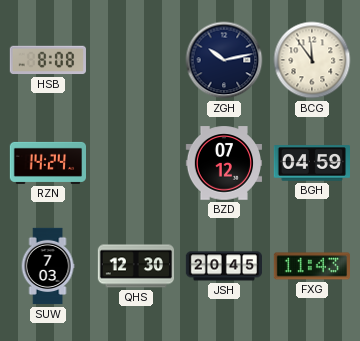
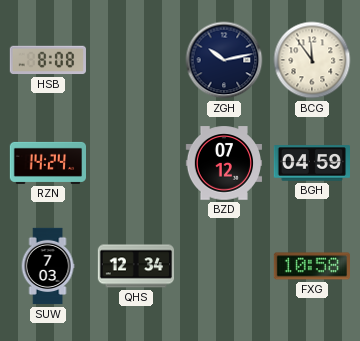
QHS: 12:30 -> 12:34
JSH: 20:45 -> none
FXG: 11:43 -> 10:58
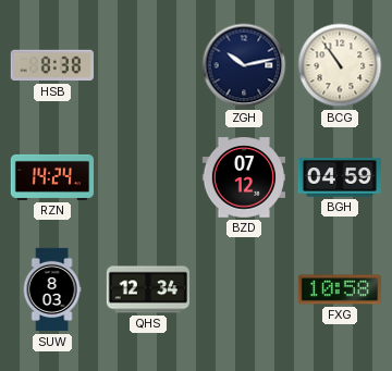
HSB: 8:08 -> 8:38
BCG: 11:54 -> 10:54
SUW: 7:03 -> 8:03
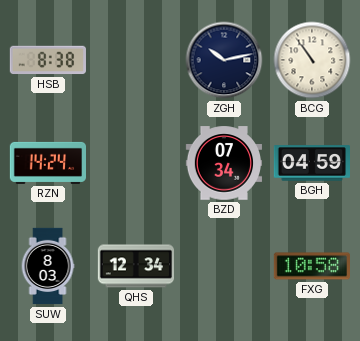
BZD: 07:12 -> 07:34
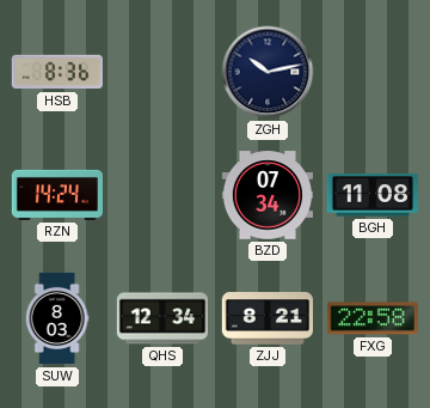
HSB: 8:38 -> 8:36
BCG: 10:54 -> none
BGH: 04:59 -> 11:08
ZJJ: none -> 8:21
FXG: 10:58 -> 22:58
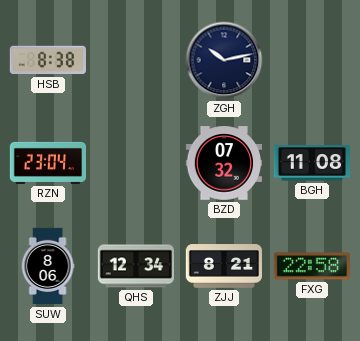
HSB: 8:36 -> 8:38
RZN: 14:24 -> 23:04
BZD: 07:34 -> 07:32
SUW: 8:03 -> 8:06
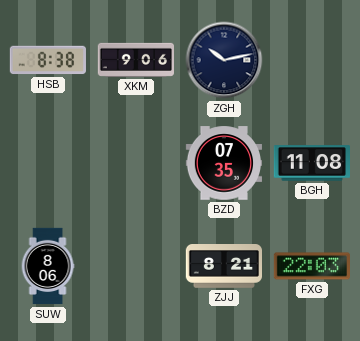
XKM: none -> 9:06
RZN: 23:04 -> none
BZD: 07:32 -> 07:35
QHS: 12:34 -> none
FXG: 22:58 -> 22:03
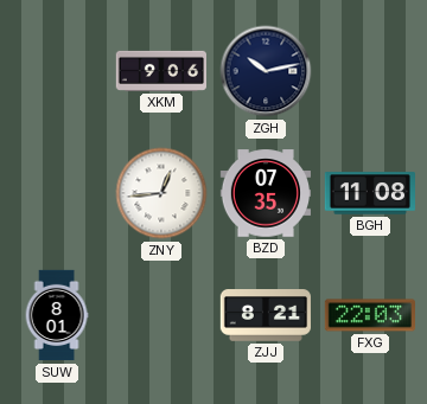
HSB: 8:38 -> none
ZNY: none -> 12:44
SUW: 8:06 -> 8:01
